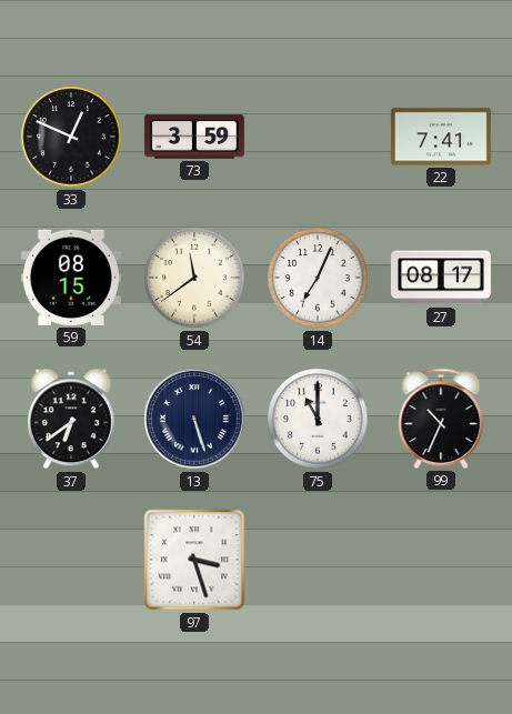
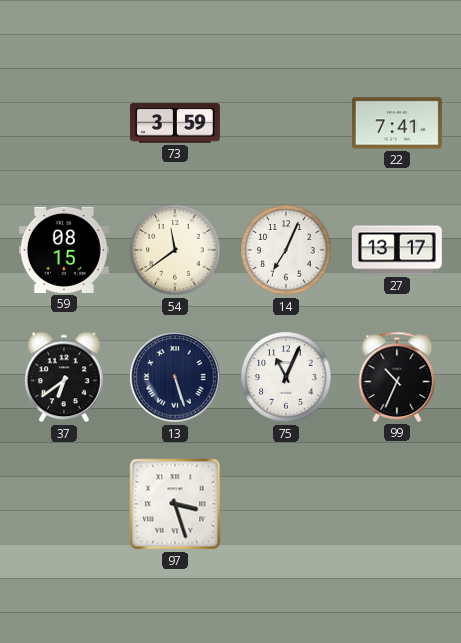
33: 12:49 -> none
27: 08:17 -> 13:17
75: 11:00 -> 11:04
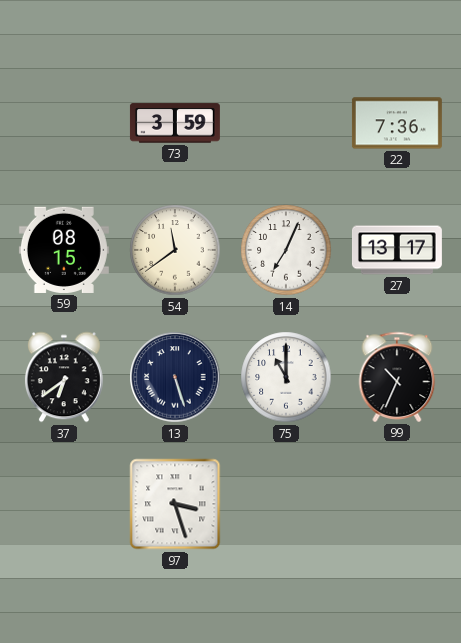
22: 7:41 -> 7:36
75: 11:04 -> 11:00
